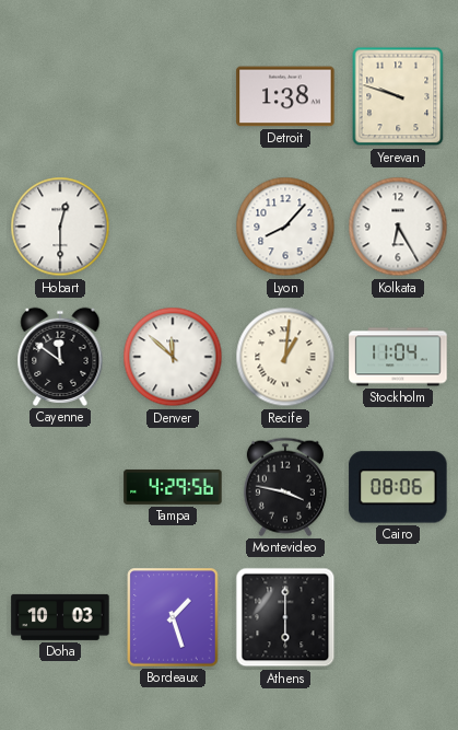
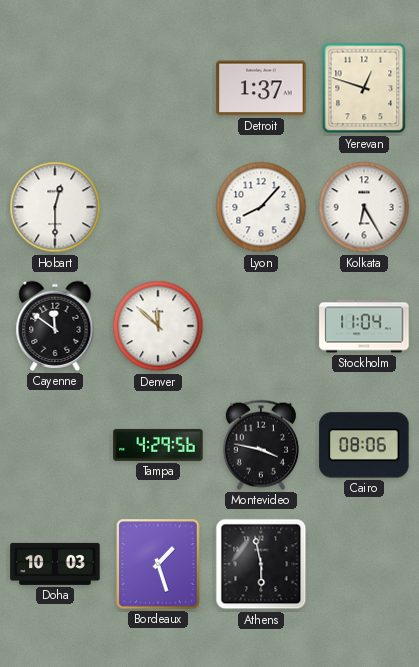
Detroit: 1:38 -> 1:37
Yerevan: 9:48 -> 12:48
Recife: 1:01 -> none
Athens: 6:00 -> 5:58
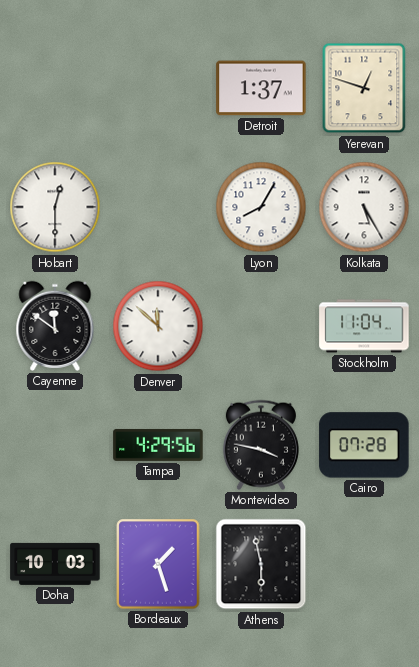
Lyon: 8:07 -> 8:05
Kolkata: 6:25 -> 5:25
Cairo: 08:06 -> 07:28
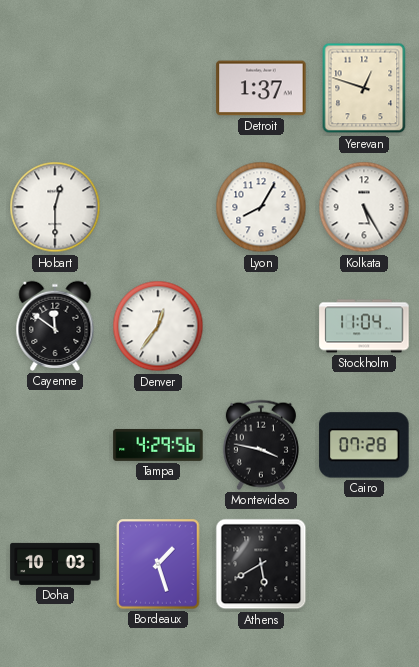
Denver: 11:52 -> 12:36
Athens: 5:58 -> 5:40
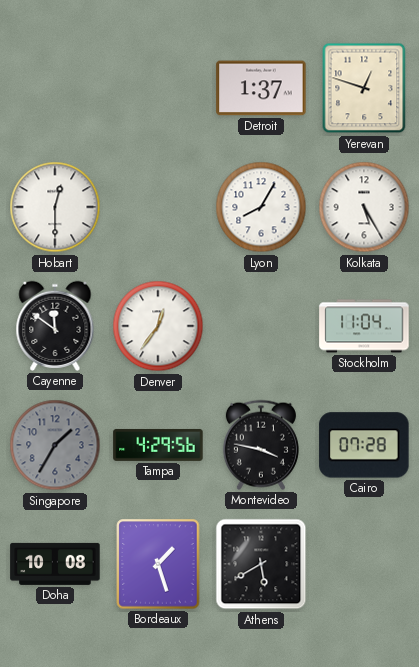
Singapore: none -> 1:35
Doha: 10:03 -> 10:08
